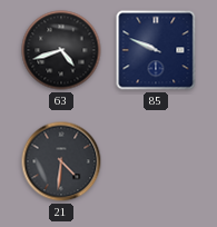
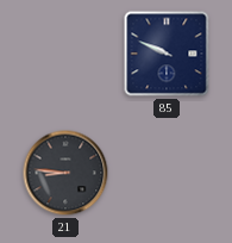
63: 4:42 -> none
21: 4:31 -> 8:46
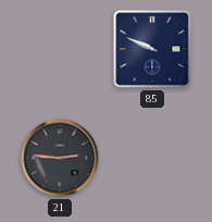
21: 8:46 -> 2:46
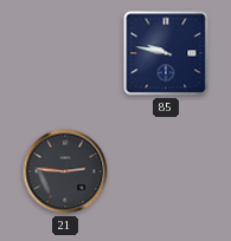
85: 9:49 -> 9:47
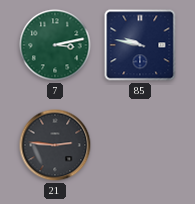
7: none -> 3:13
